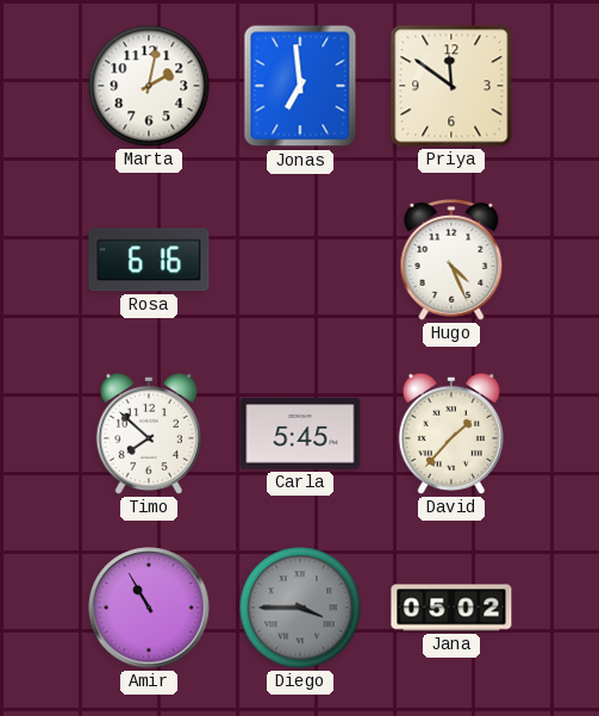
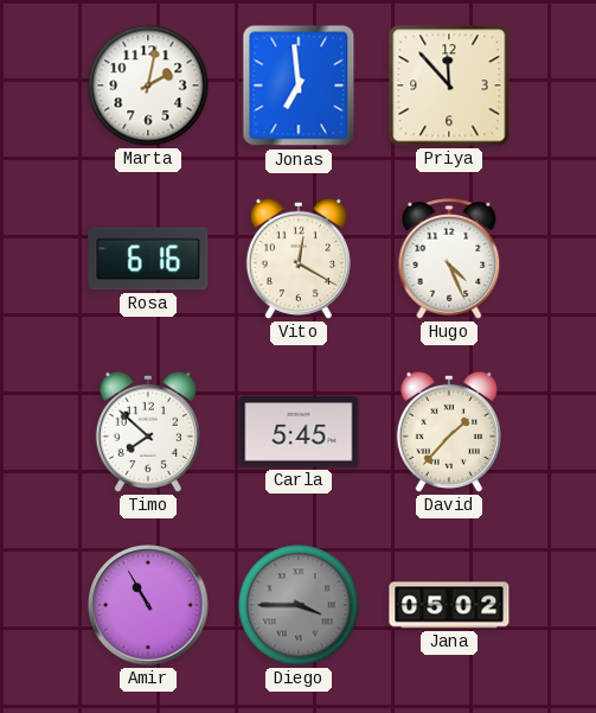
Priya: 11:51 -> 11:53
Vito: none -> 12:20
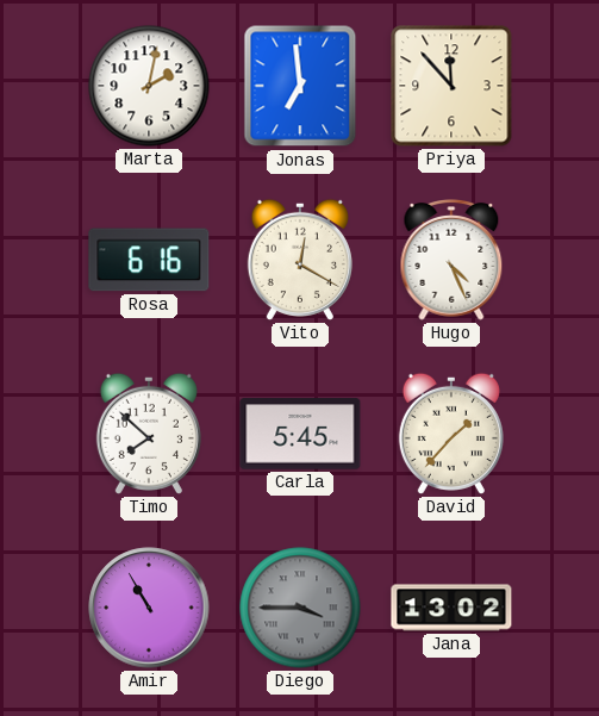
Jana: 05:02 -> 13:02
